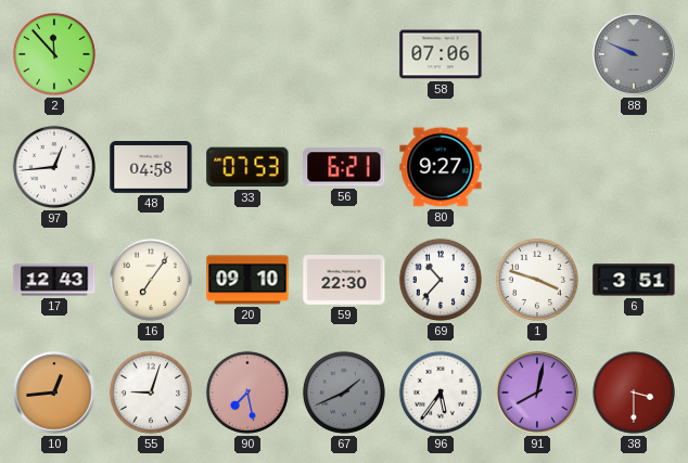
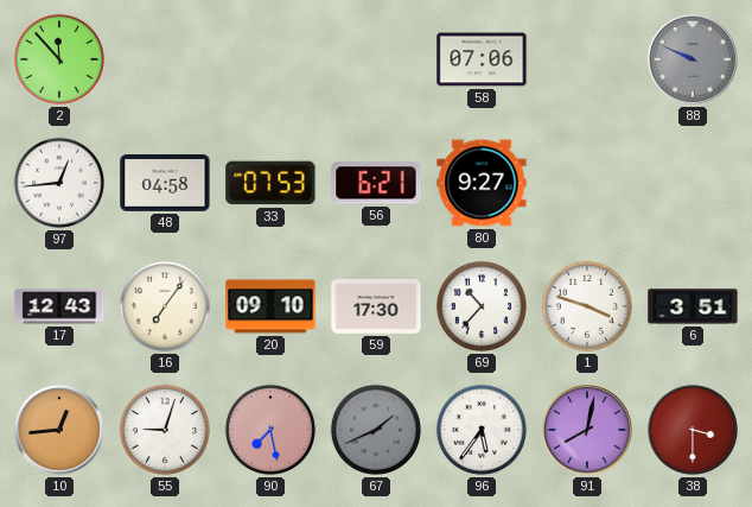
59: 22:30 -> 17:30
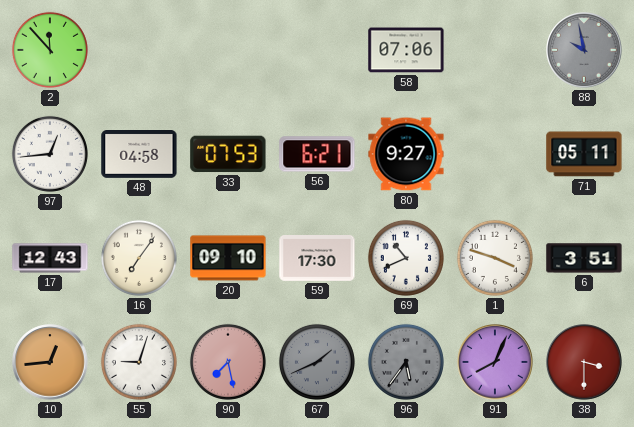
88: 9:49 -> 9:58
71: none -> 05:11
69: 10:37 -> 10:41
96 dial: white -> grey
91: 8:02 -> 8:04
